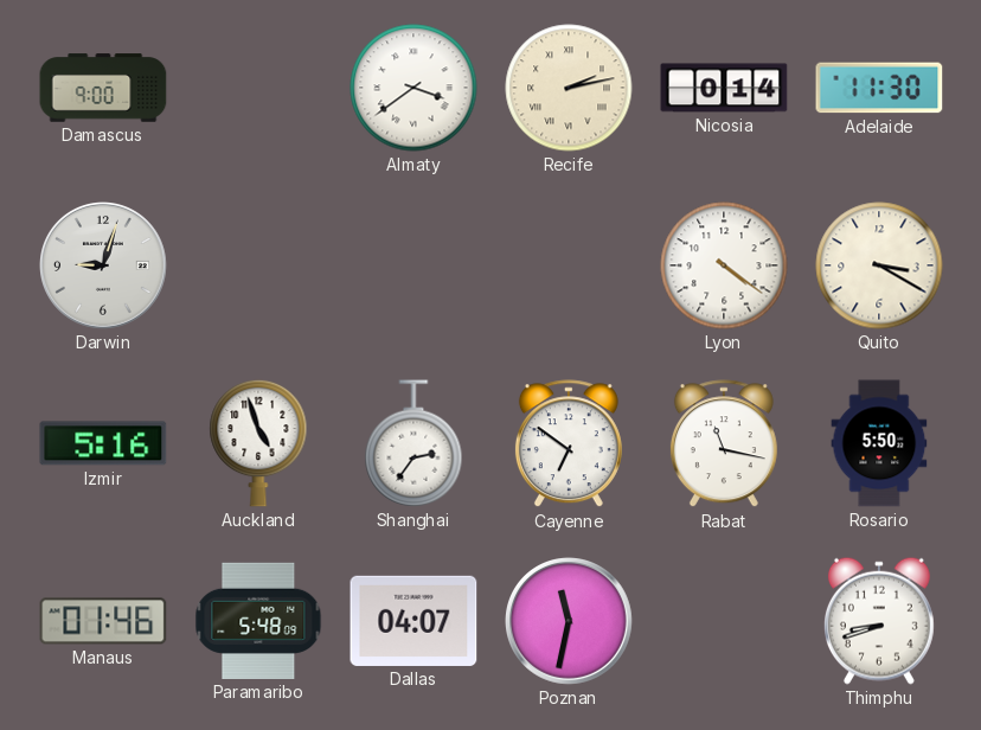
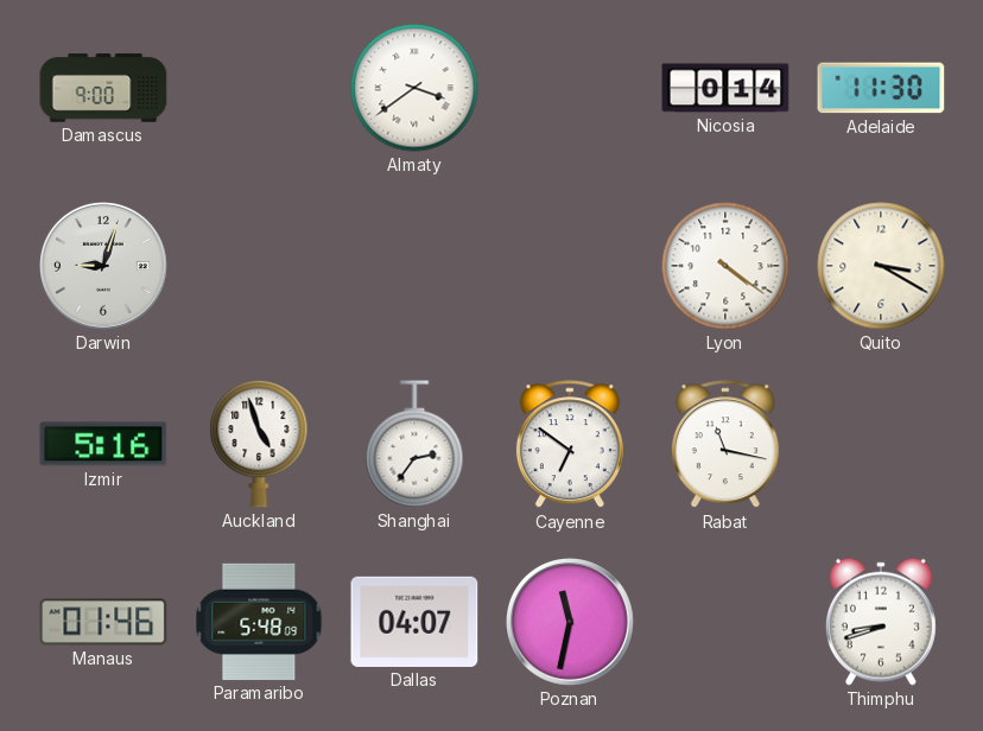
Recife: 2:13 -> none
Rosario: 5:50 -> none
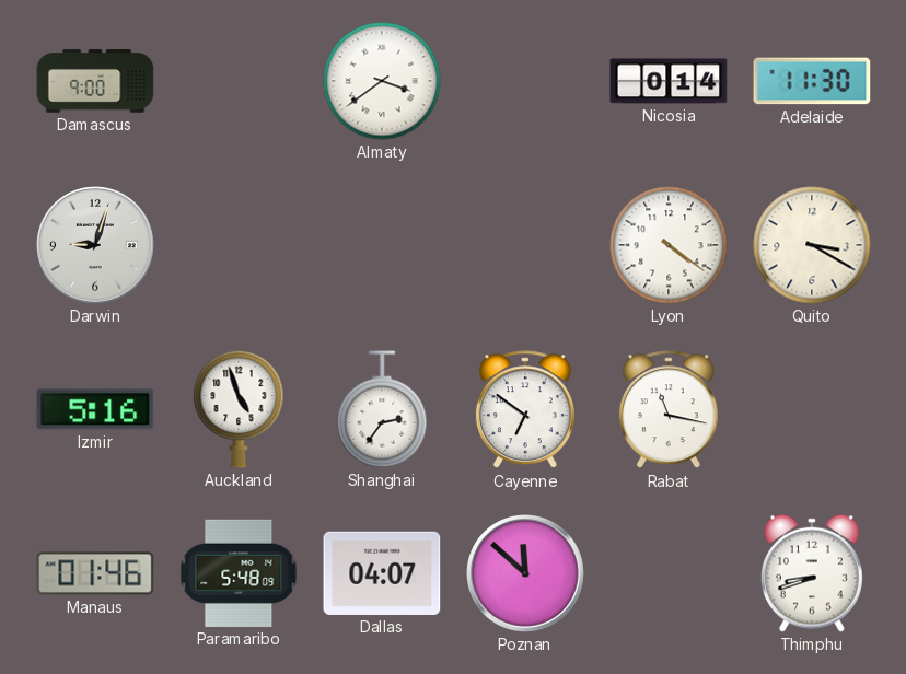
Poznan: 11:32 -> 11:52
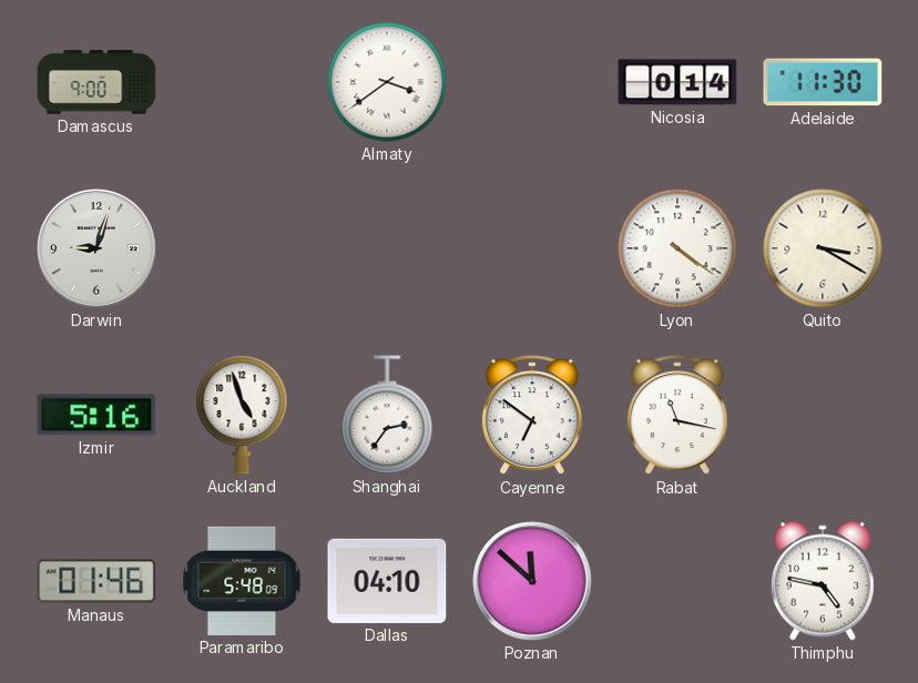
Dallas: 04:07 -> 04:10
Thimphu: 8:42 -> 4:47
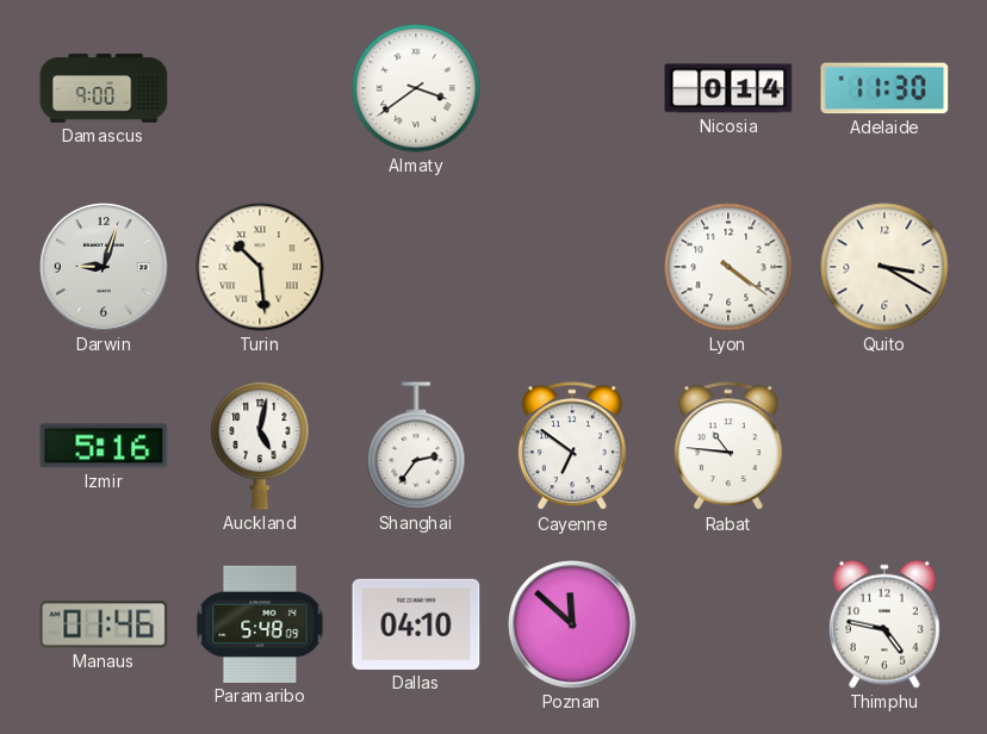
Turin: none -> 10:29
Auckland: 4:57 -> 5:02
Rabat: 11:17 -> 10:46
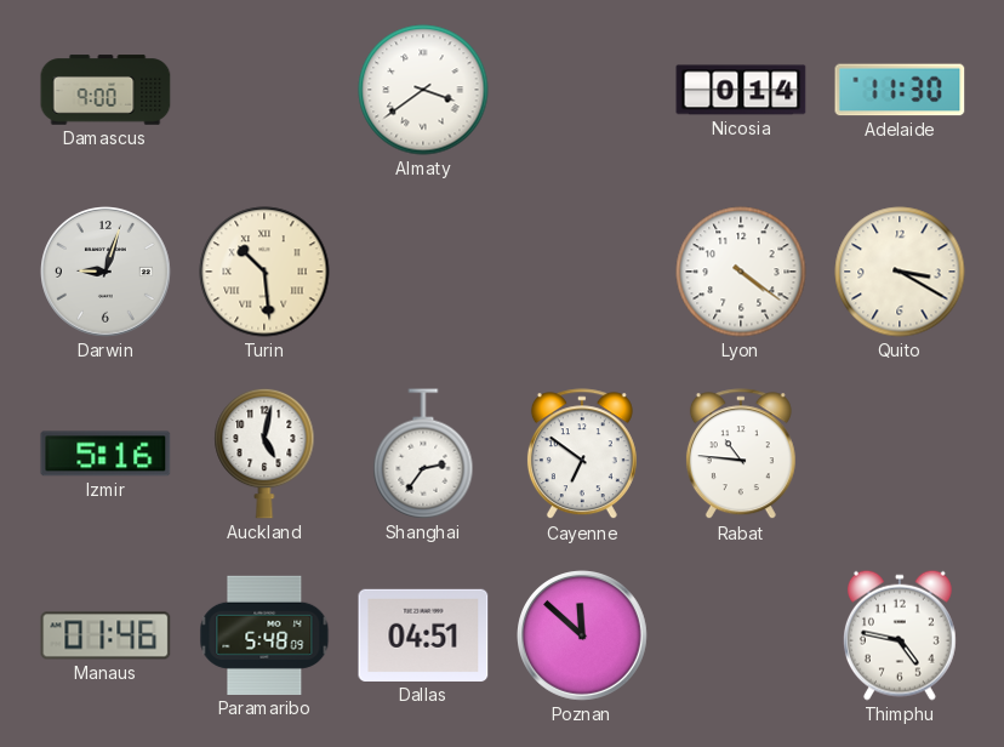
Dallas: 04:10 -> 04:51
